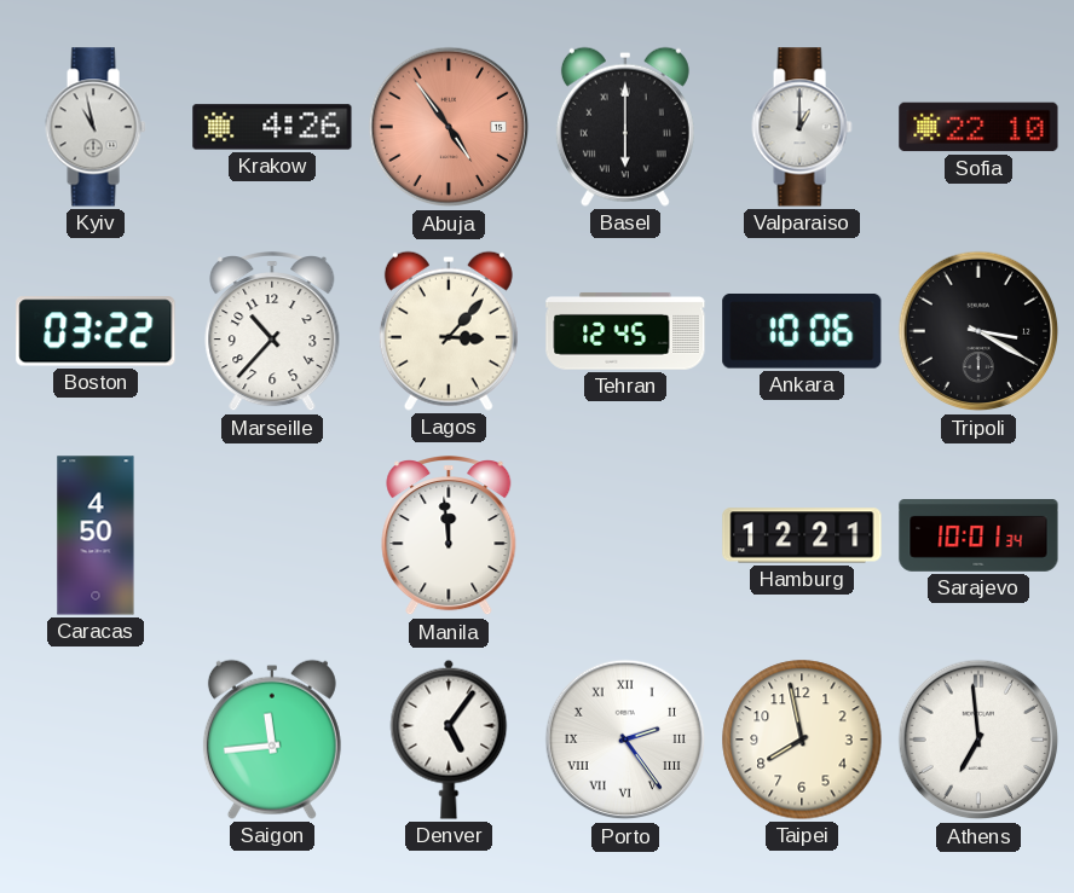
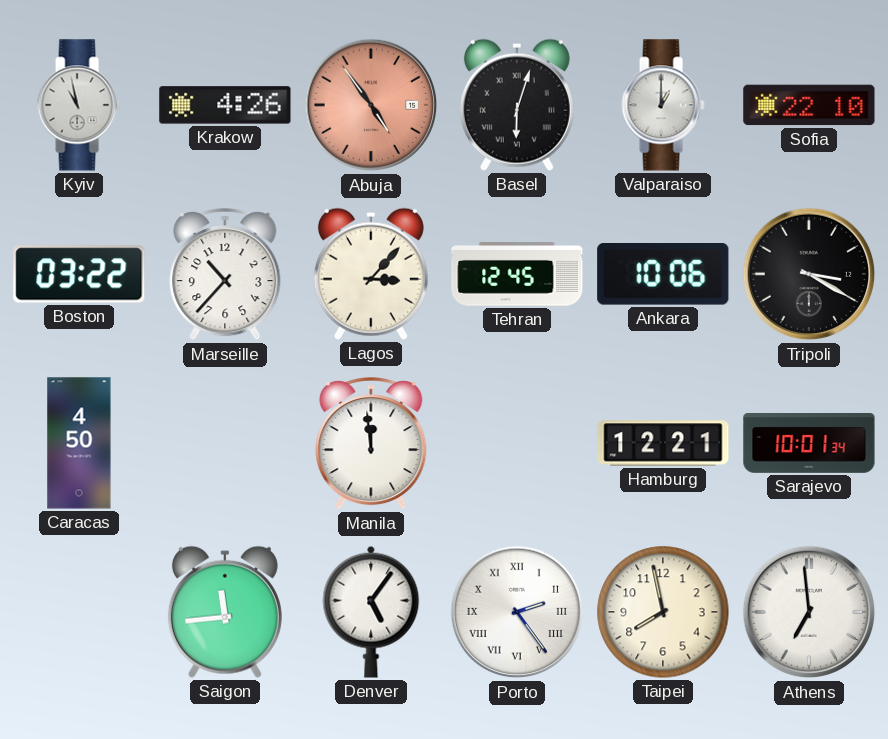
Basel: 6:00 -> 6:03
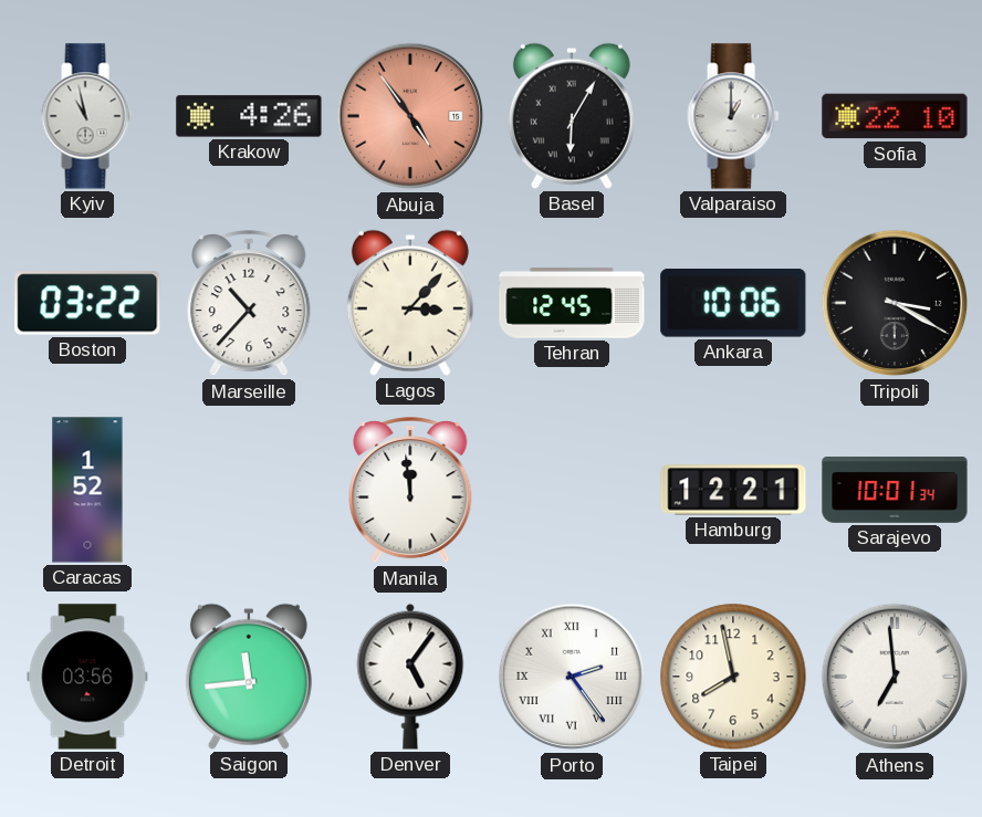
Basel: 6:03 -> 6:05
Caracas: 4:50 -> 1:52
Detroit: none -> 03:56
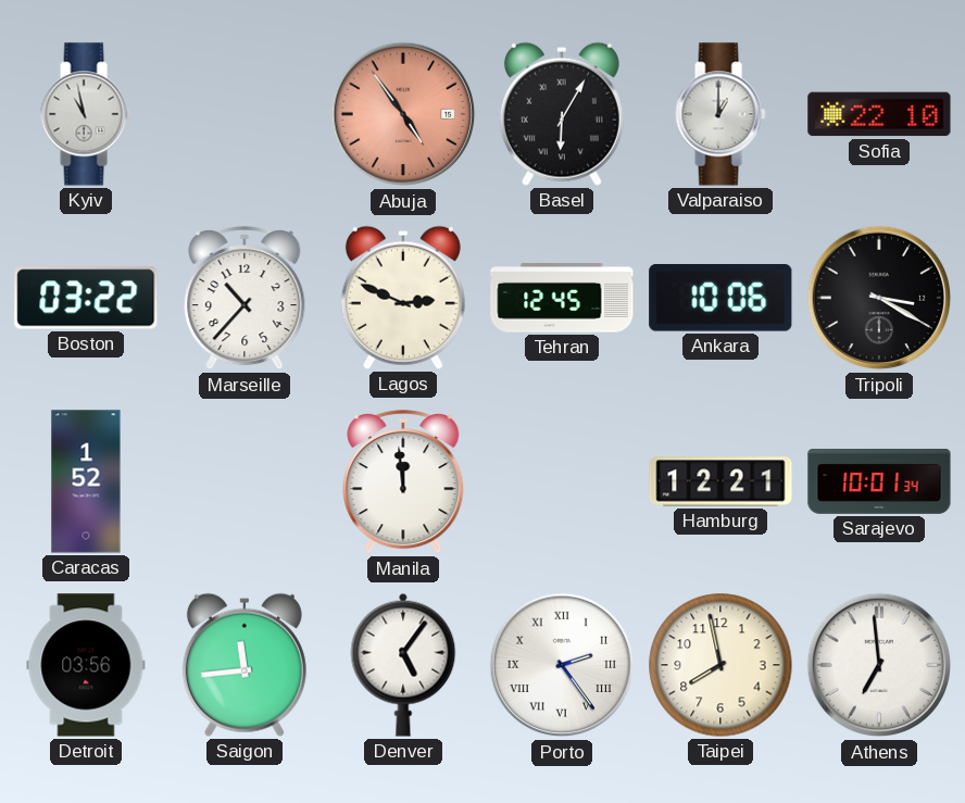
Krakow: 4:26 -> none
Lagos: 3:07 -> 2:49
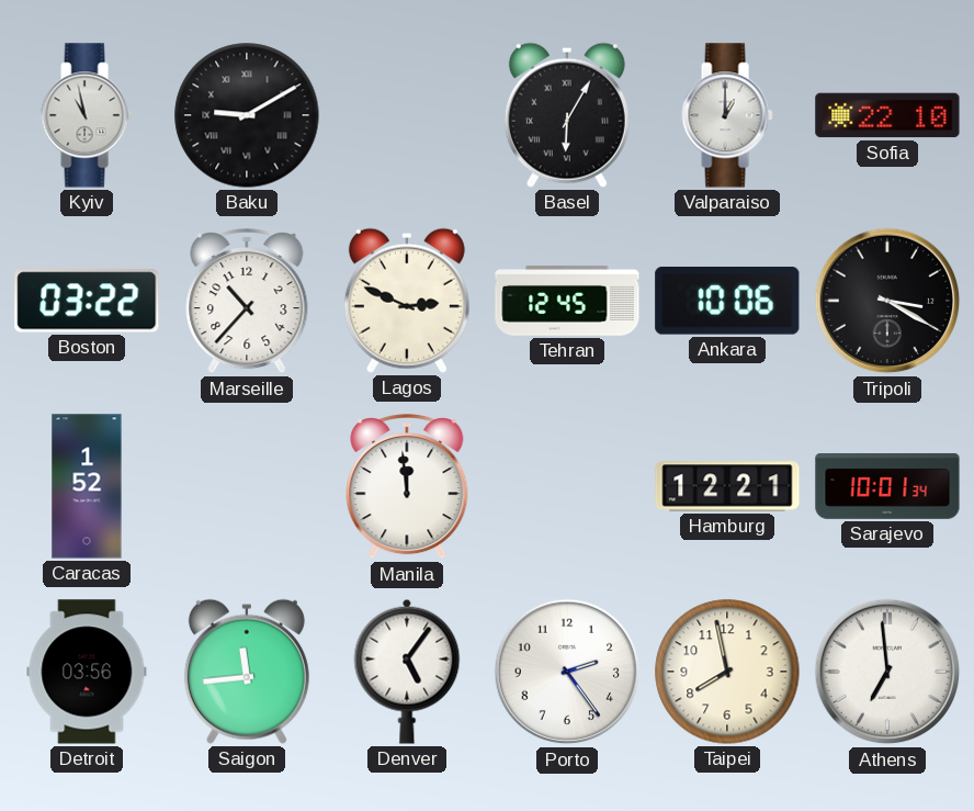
Baku: none -> 9:10
Abuja: 4:54 -> none
Porto numerals: Roman -> Arabic
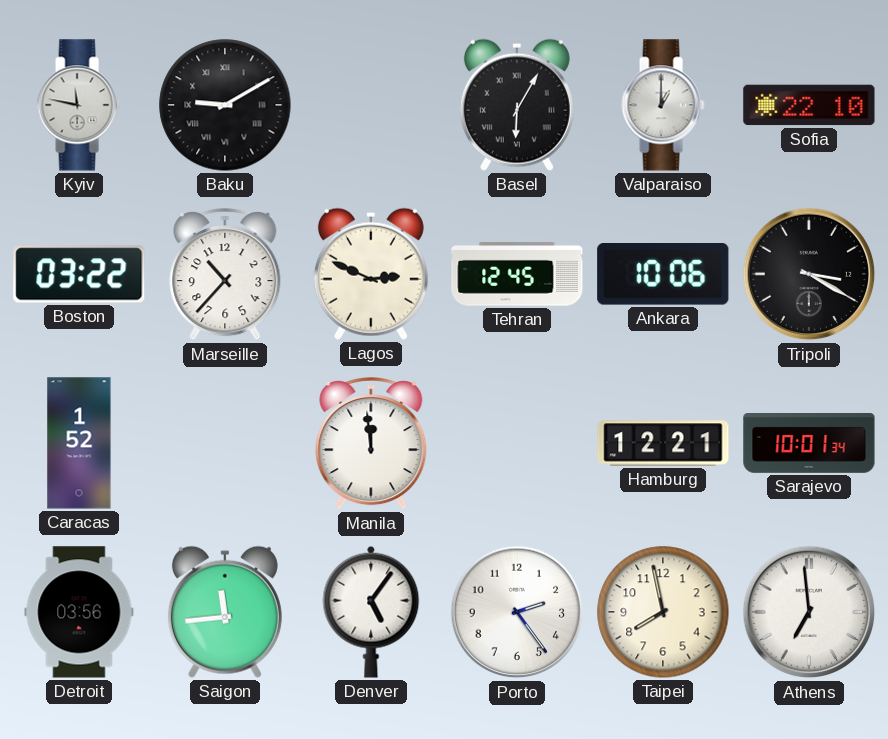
Kyiv: 10:58 -> 11:47
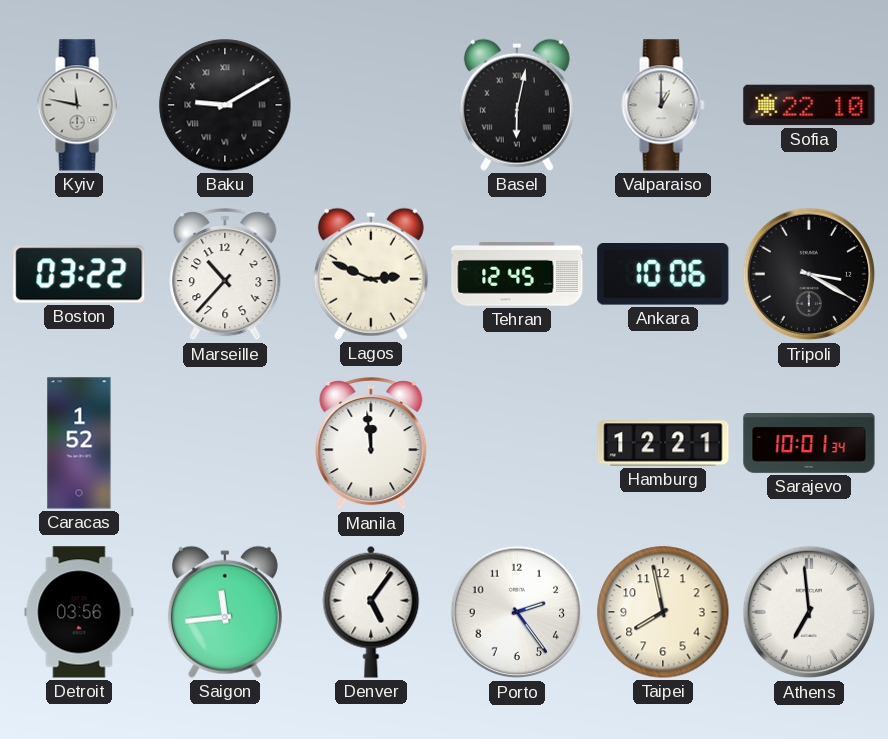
Basel: 6:05 -> 6:02
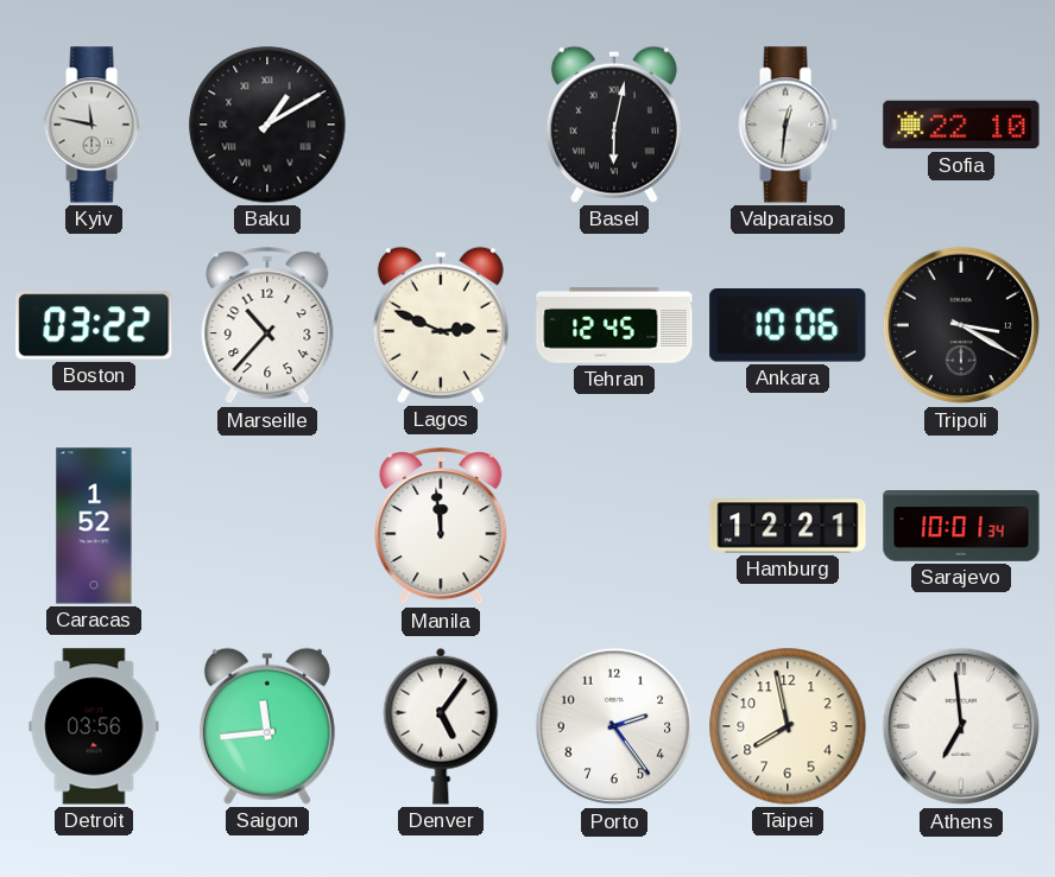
Baku: 9:10 -> 1:10
Valparaiso: 1:00 -> 12:31
